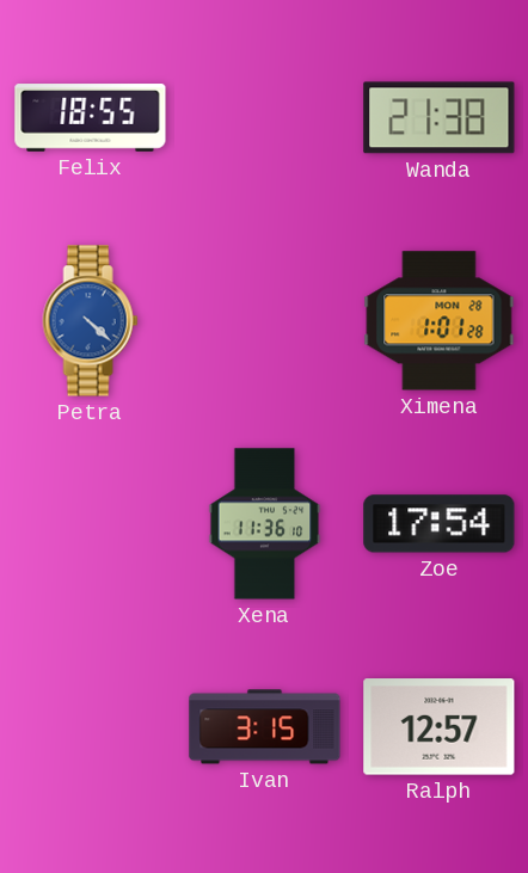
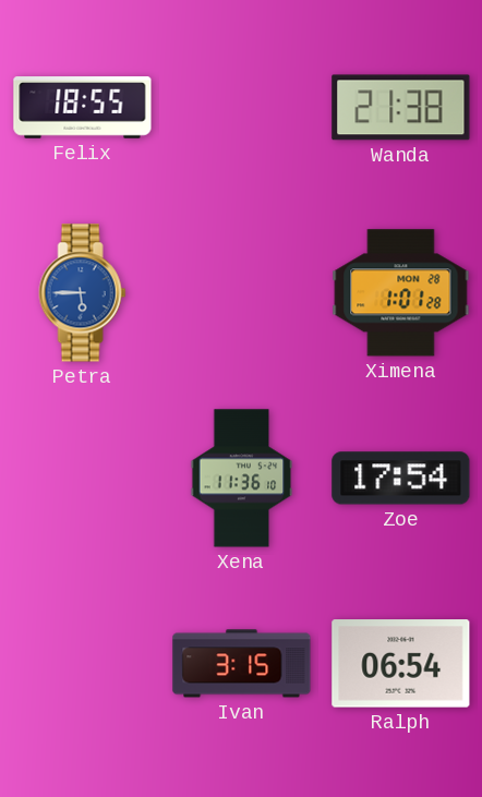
Petra: 4:22 -> 5:45
Ralph: 12:57 -> 06:54
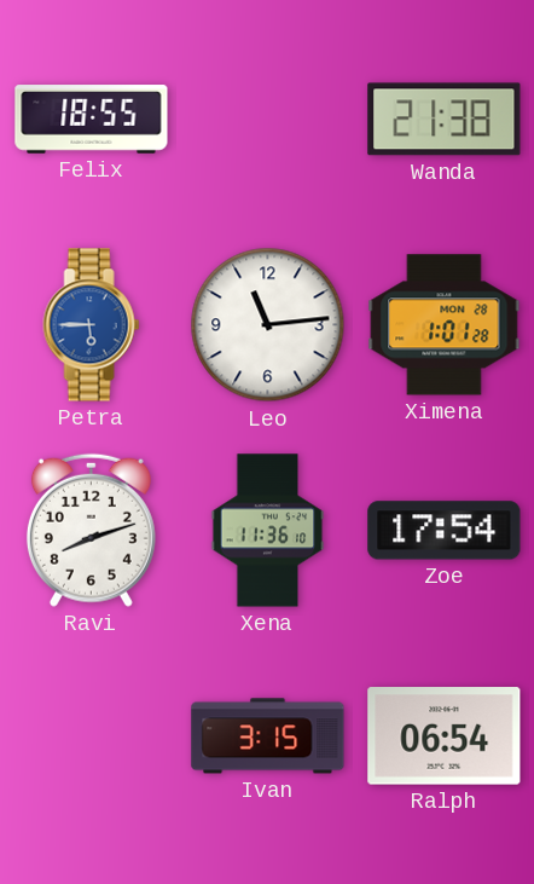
Leo: none -> 11:14
Ravi: none -> 8:12
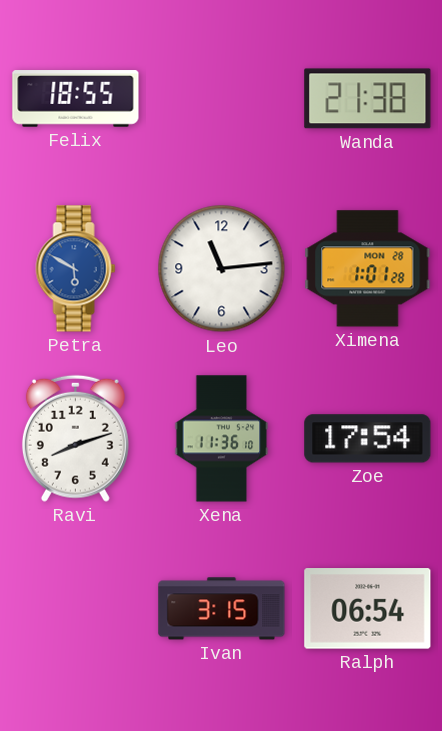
Petra: 5:45 -> 5:50
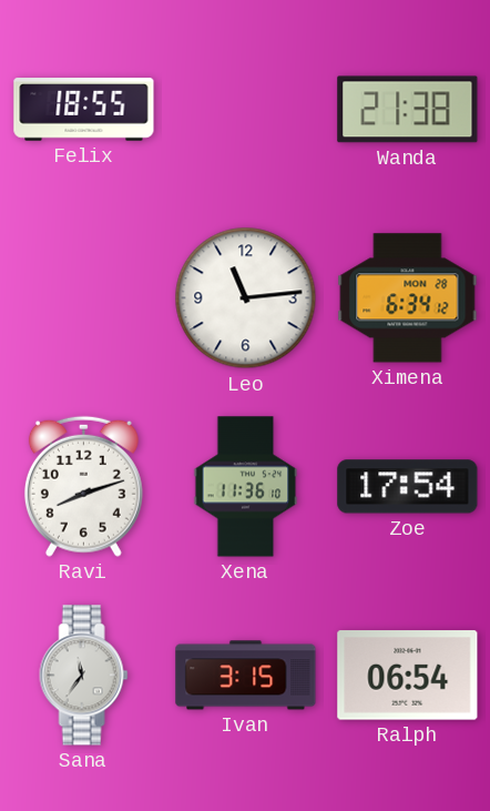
Petra: 5:50 -> none
Ximena: 1:01 -> 6:34
Sana: none -> 11:36
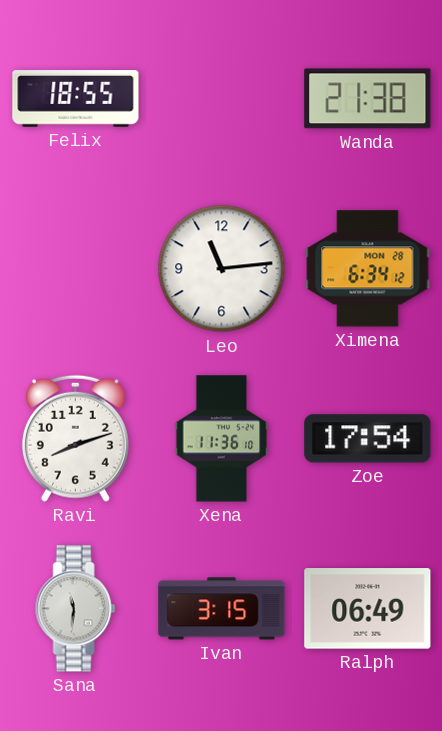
Sana: 11:36 -> 11:31
Ralph: 06:54 -> 06:49
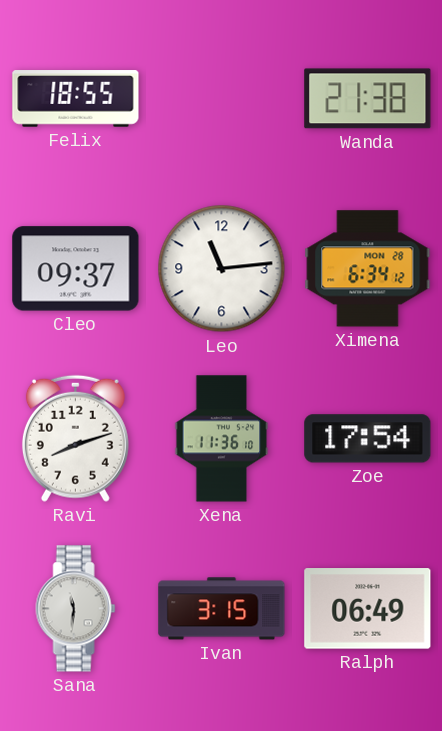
Cleo: none -> 09:37
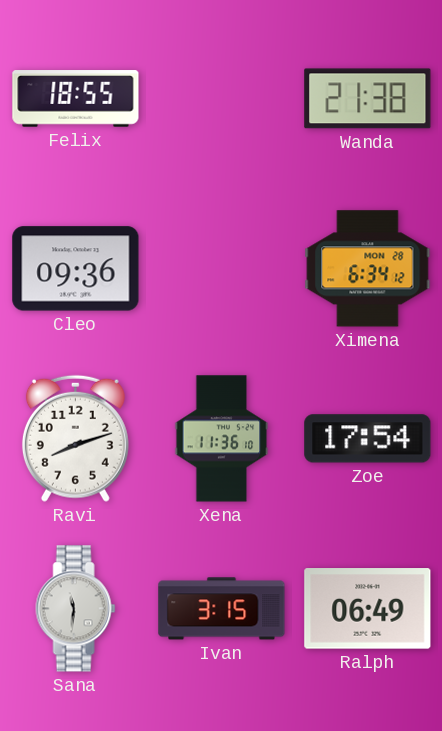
Cleo: 09:37 -> 09:36
Leo: 11:14 -> none
